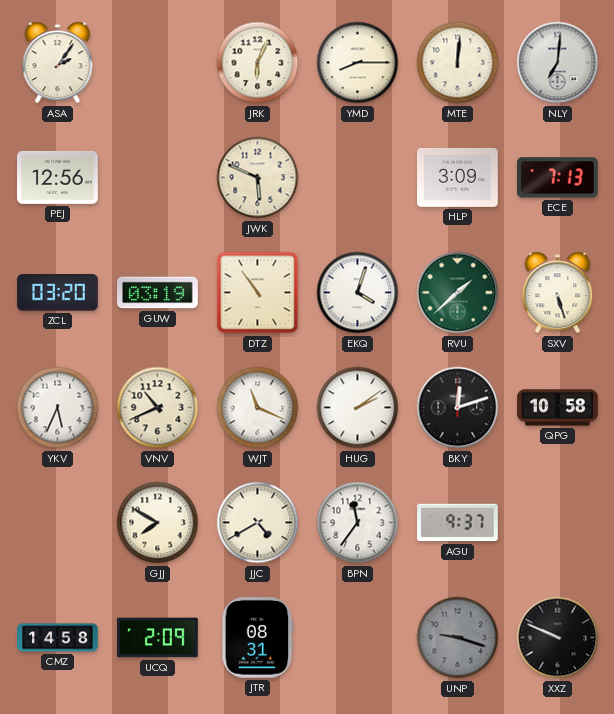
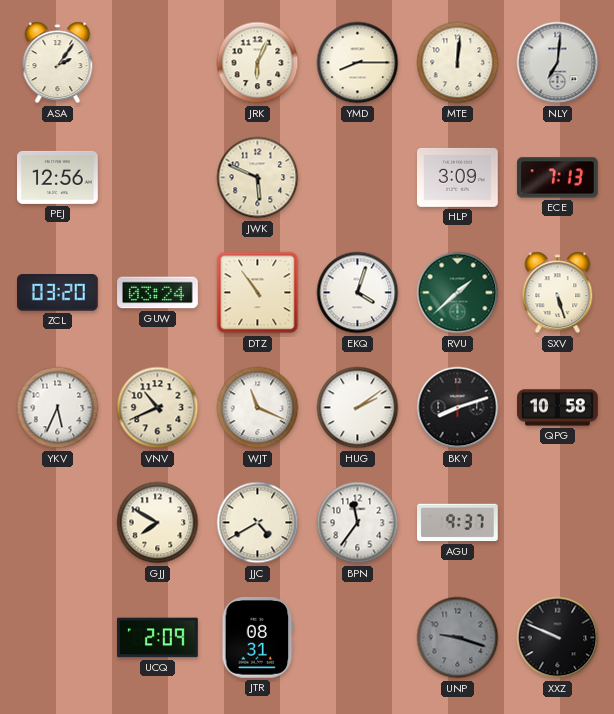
GUW: 03:19 -> 03:24
BKY: 12:12 -> 8:12
CMZ: 14:58 -> none
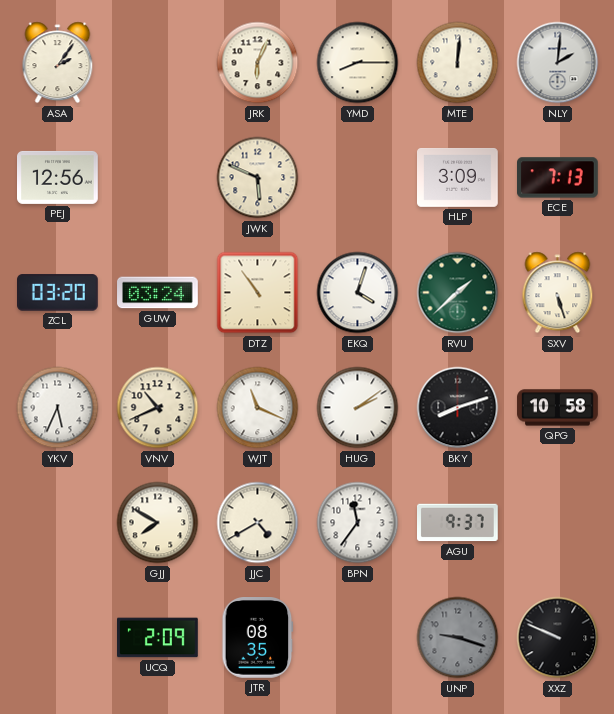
NLY: 7:01 -> 2:01
JTR: 08:31 -> 08:35
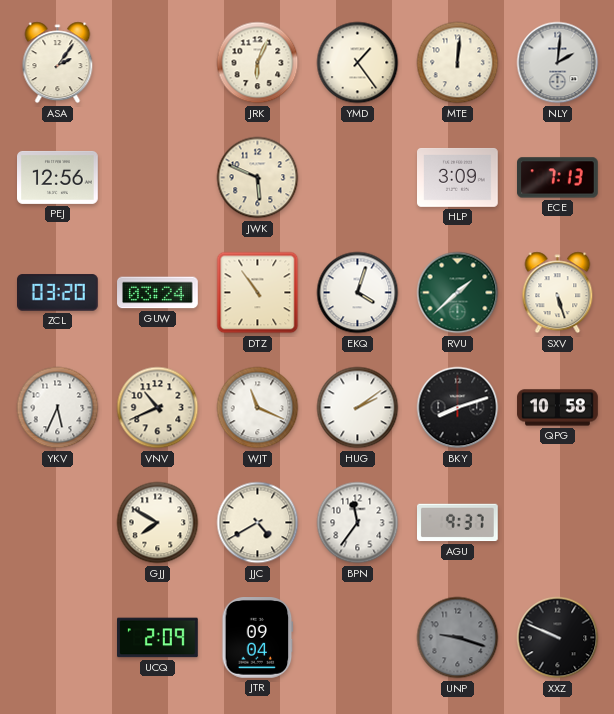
YMD: 8:15 -> 1:24
JTR: 08:35 -> 09:04
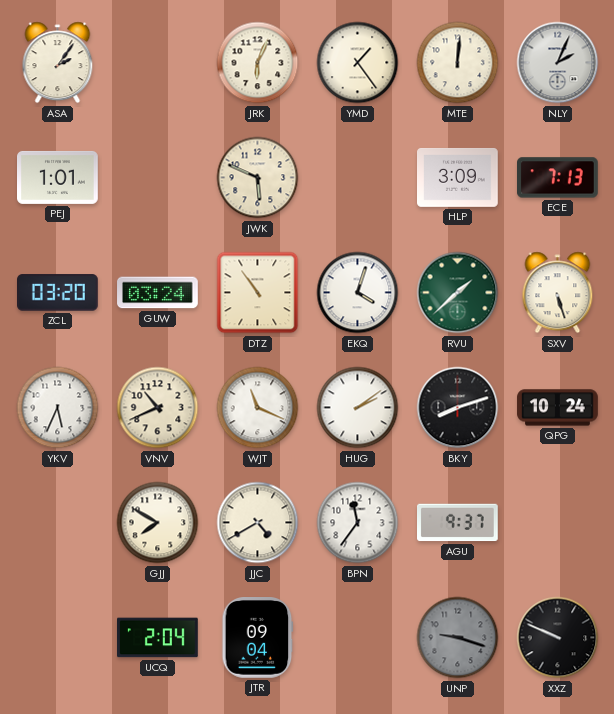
NLY: 2:01 -> 2:04
PEJ: 12:56 -> 1:01
QPG: 10:58 -> 10:24
UCQ: 2:09 -> 2:04
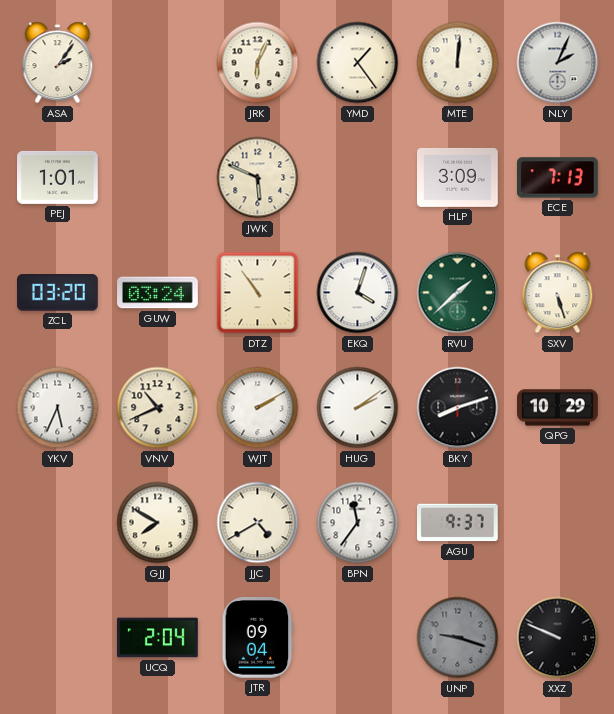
WJT: 11:19 -> 2:10
QPG: 10:24 -> 10:29
